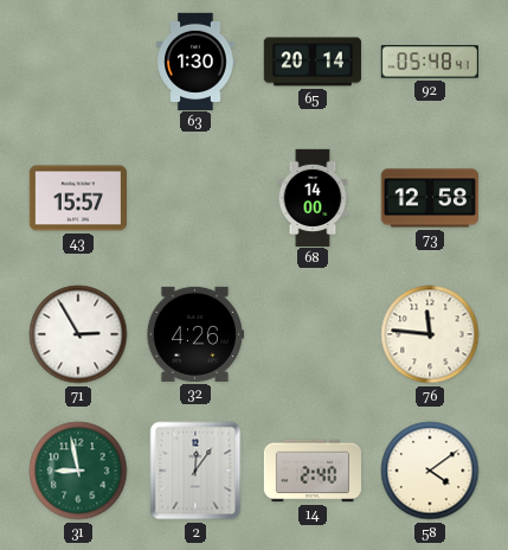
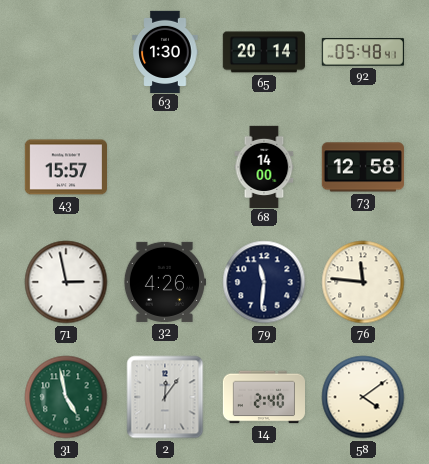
71: 2:55 -> 2:58
79: none -> 11:31
31: 8:58 -> 4:58
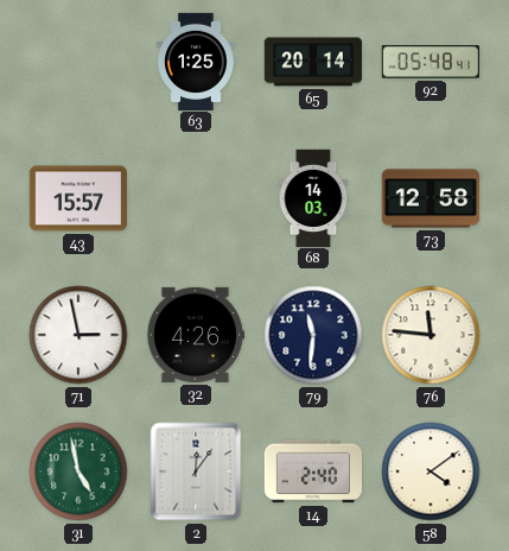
63: 1:30 -> 1:25
68: 14:00 -> 14:03
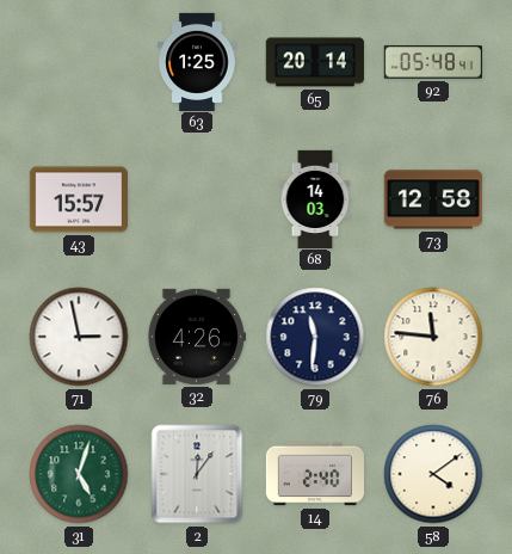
31: 4:58 -> 5:03
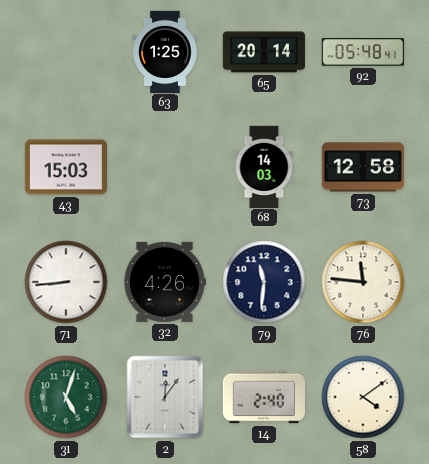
43: 15:57 -> 15:03
71: 2:58 -> 8:44
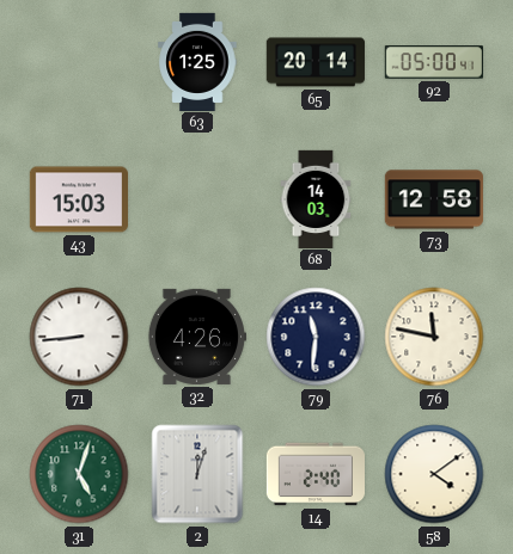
92: 05:48 -> 05:00
76: 11:46 -> 11:47
2: 12:06 -> 12:03
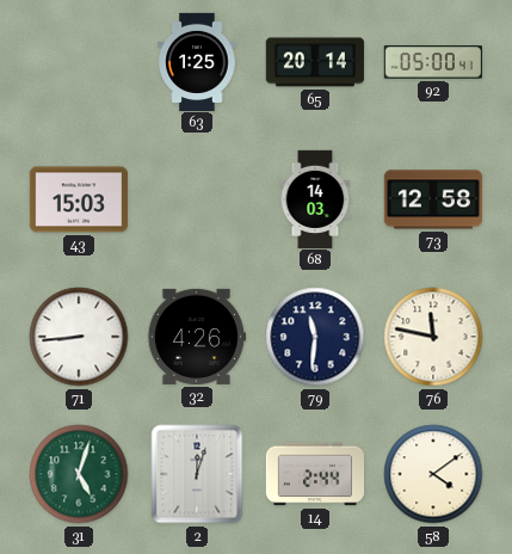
14: 2:40 -> 2:44
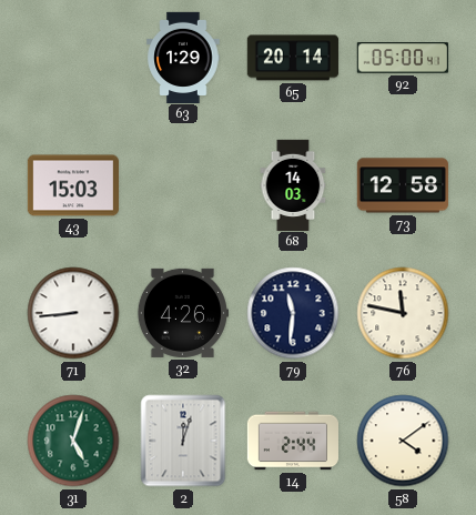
63: 1:25 -> 1:29
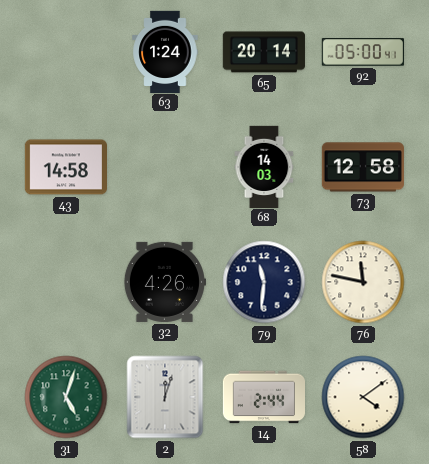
63: 1:29 -> 1:24
43: 15:03 -> 14:58
71: 8:44 -> none
